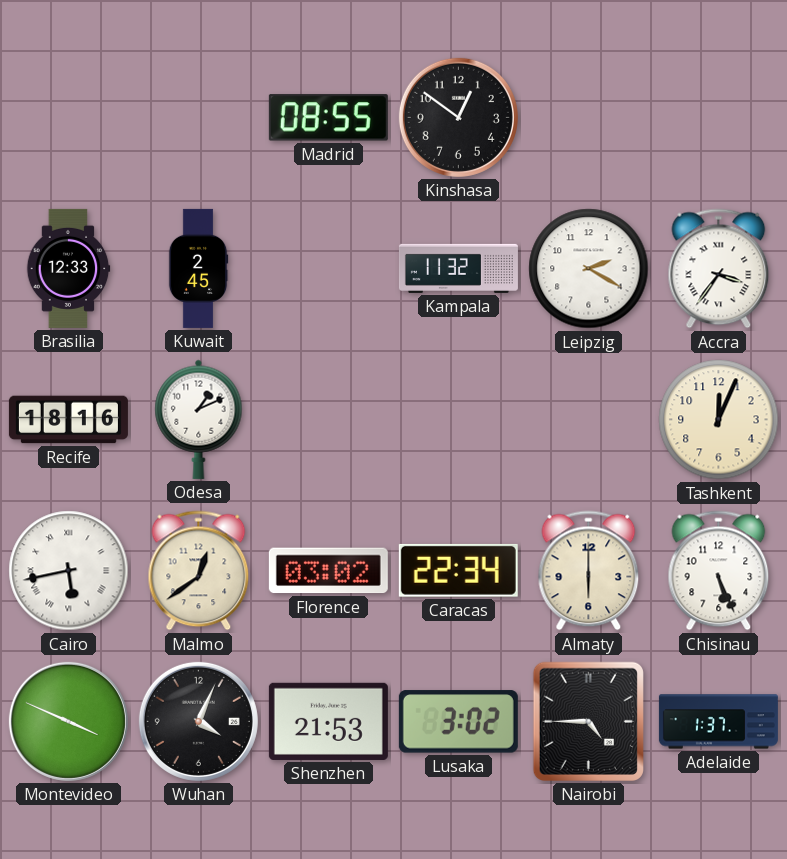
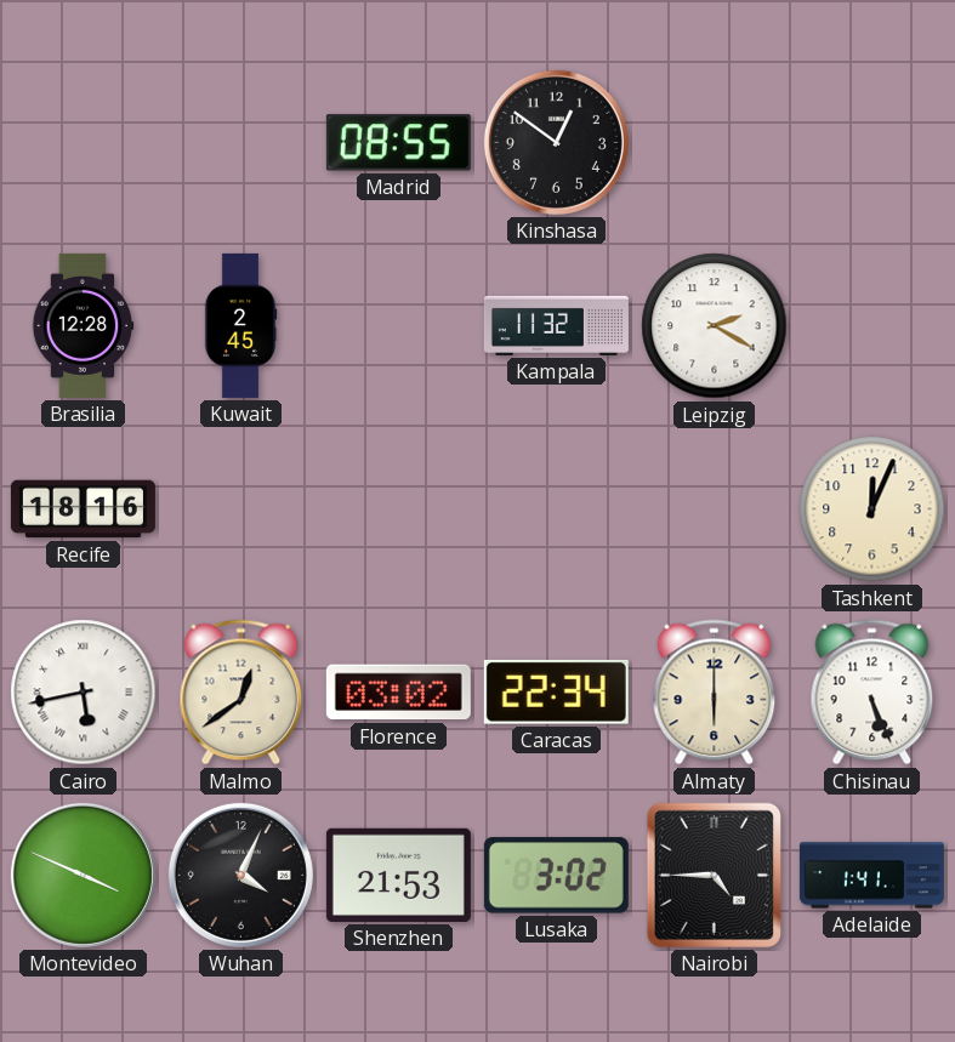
Brasilia: 12:33 -> 12:28
Accra: 3:36 -> none
Odesa: 1:11 -> none
Adelaide: 1:37 -> 1:41
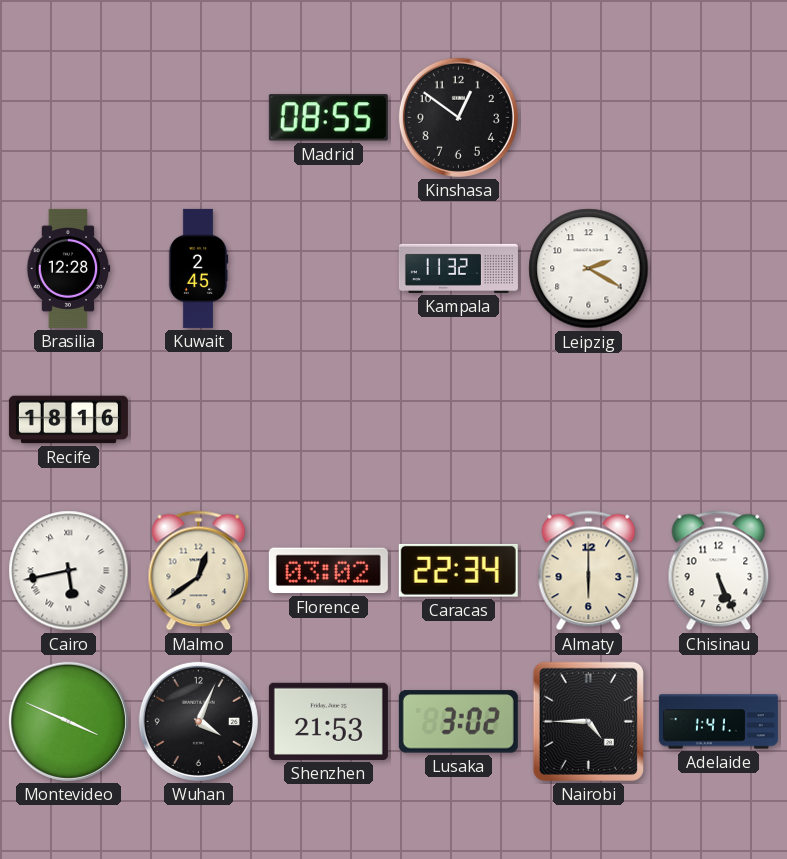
Tashkent: 12:04 -> none
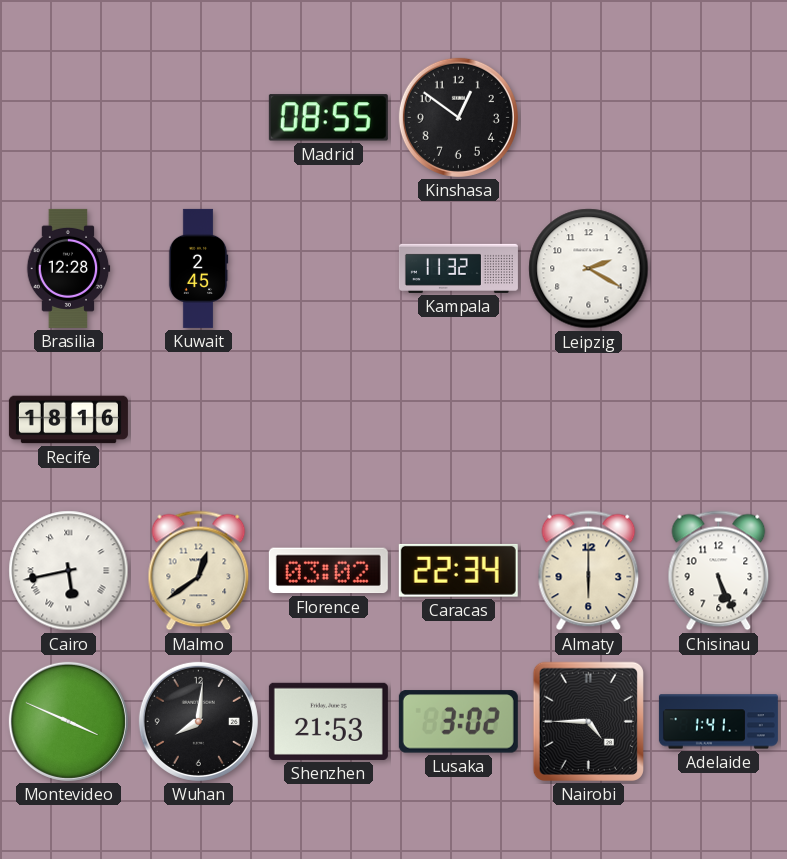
Wuhan: 4:04 -> 8:01
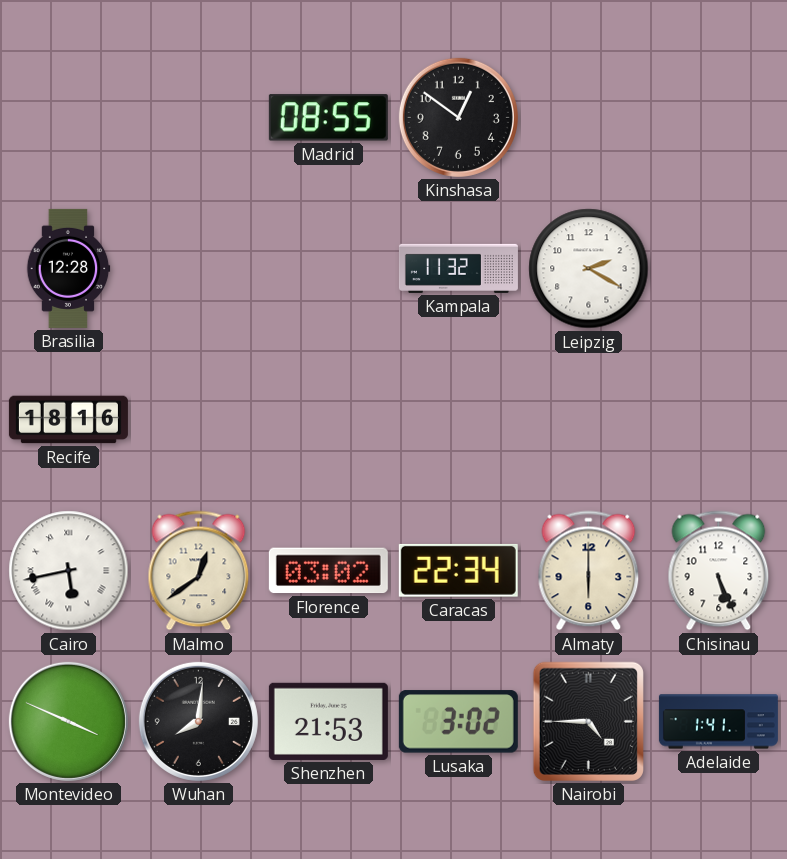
Kuwait: 2:45 -> none
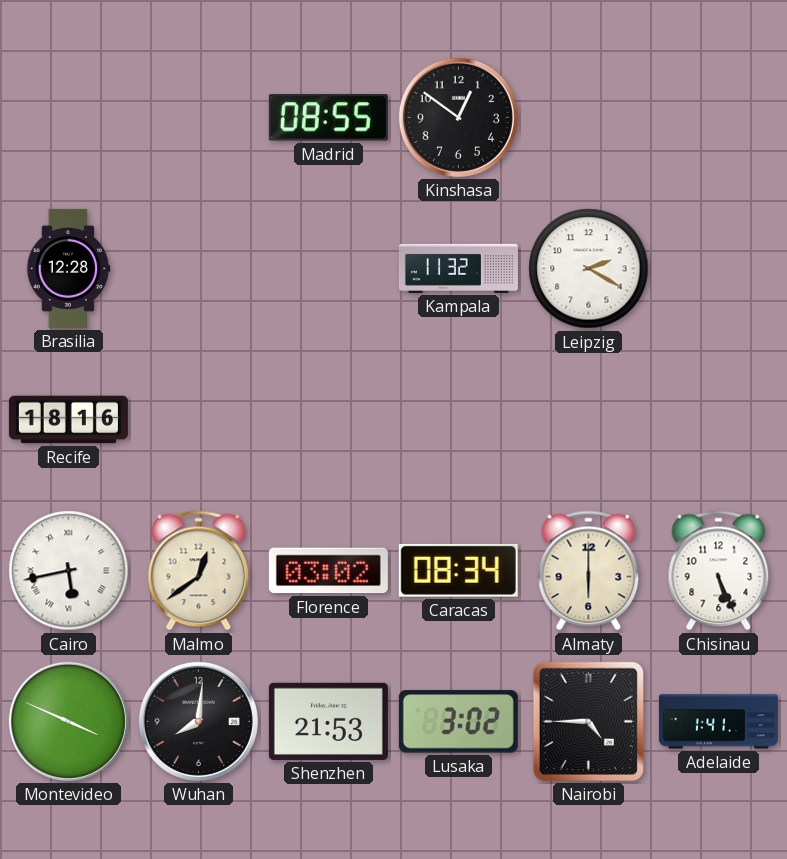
Caracas: 22:34 -> 08:34
